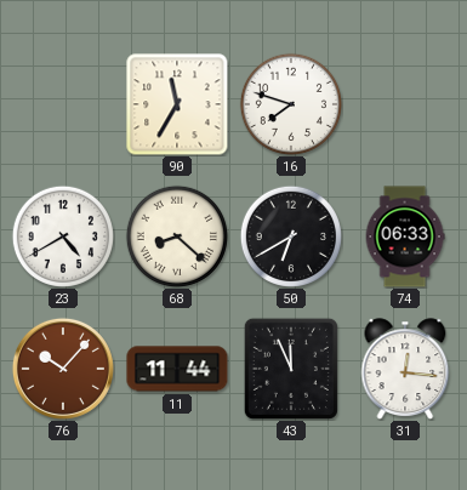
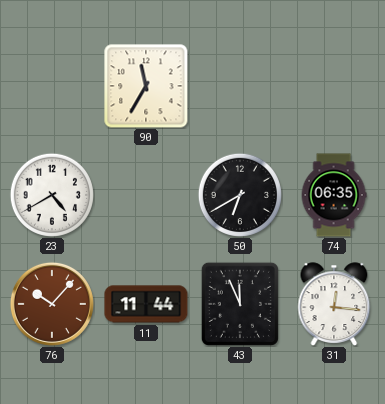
16: 7:48 -> none
68: 8:22 -> none
74: 06:33 -> 06:35
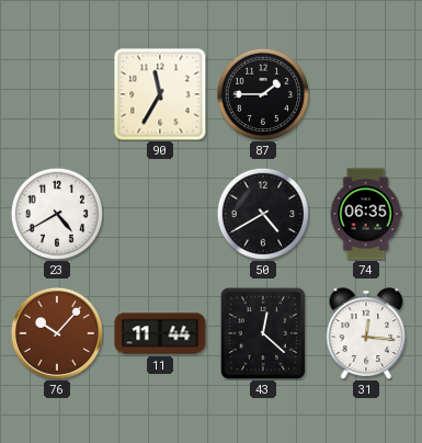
87: none -> 1:45
50: 6:40 -> 4:40
43: 11:56 -> 12:22
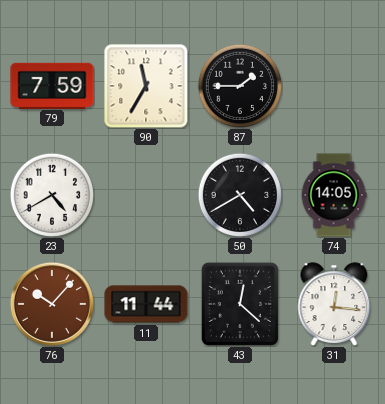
79: none -> 7:59
74: 06:35 -> 14:05
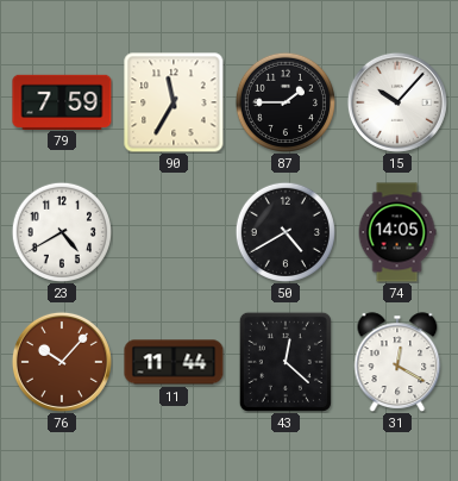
15: none -> 10:07
31: 12:16 -> 12:20
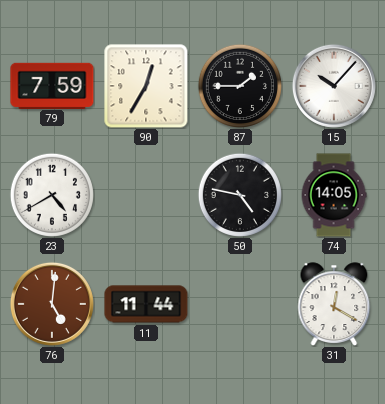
90: 11:35 -> 12:35
50: 4:40 -> 4:47
76: 10:07 -> 5:01
43: 12:22 -> none
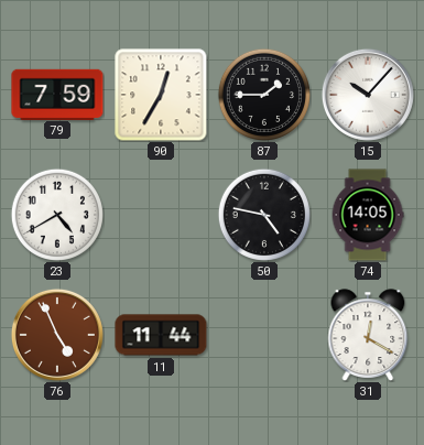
76: 5:01 -> 4:56
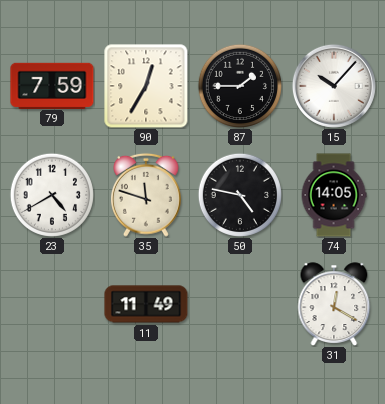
35: none -> 11:48
76: 4:56 -> none
11: 11:44 -> 11:49
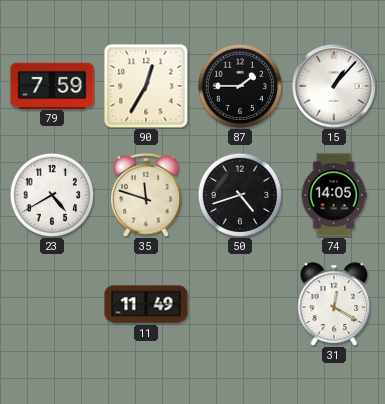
15: 10:07 -> 1:07
50: 4:47 -> 4:42
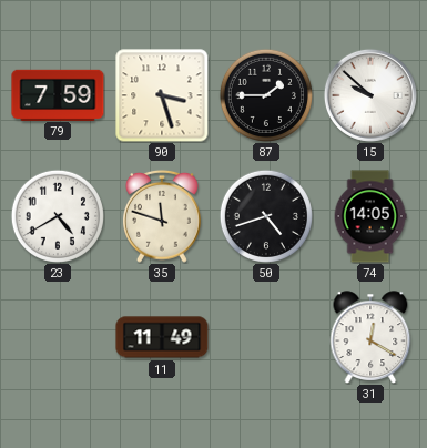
90: 12:35 -> 3:27
15: 1:07 -> 9:52
